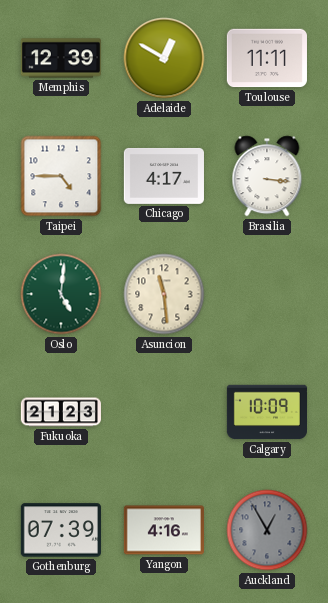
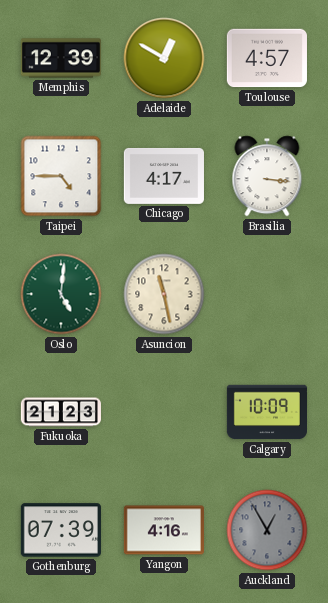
Toulouse: 11:11 -> 4:57
Asuncion: 11:29 -> 11:28
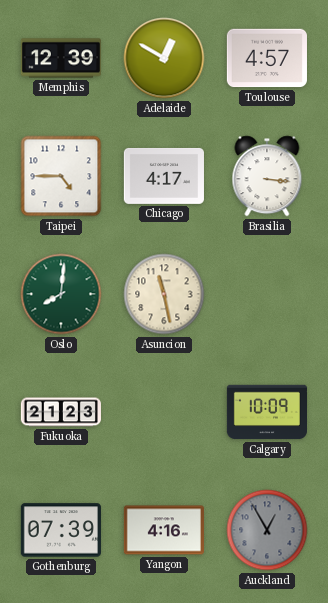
Oslo: 5:01 -> 8:01
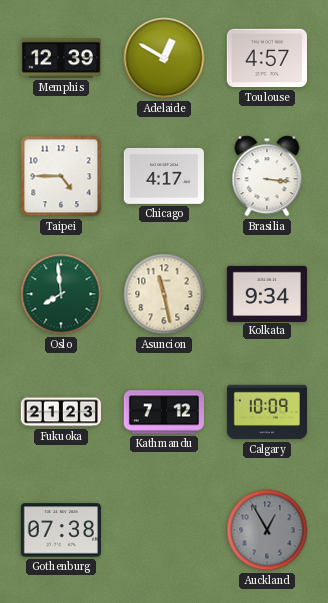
Oslo: 8:01 -> 7:59
Kolkata: none -> 9:34
Kathmandu: none -> 7:12
Gothenburg: 07:39 -> 07:38
Yangon: 4:16 -> none
